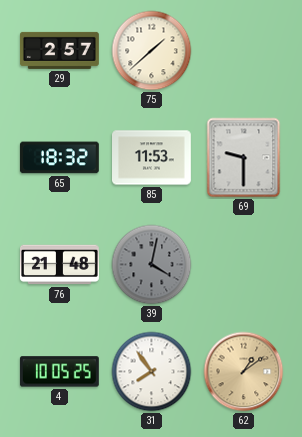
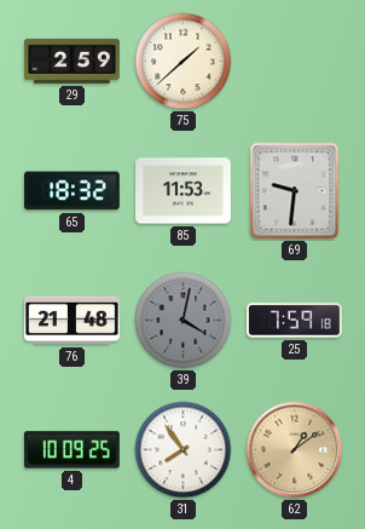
29: 2:57 -> 2:59
69: 9:30 -> 9:31
25: none -> 7:59
4: 10:05 -> 10:09
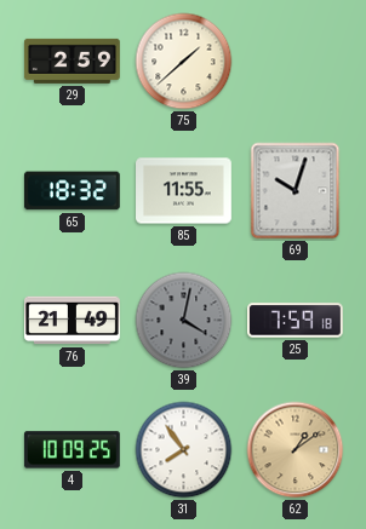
85: 11:53 -> 11:55
69: 9:31 -> 10:03
76: 21:48 -> 21:49
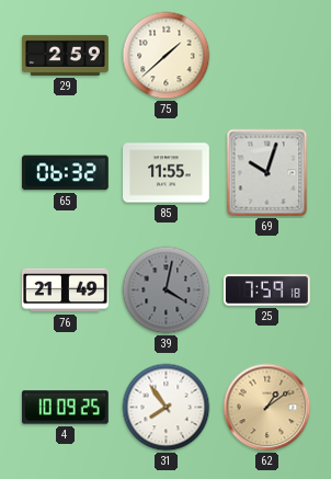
65: 18:32 -> 06:32
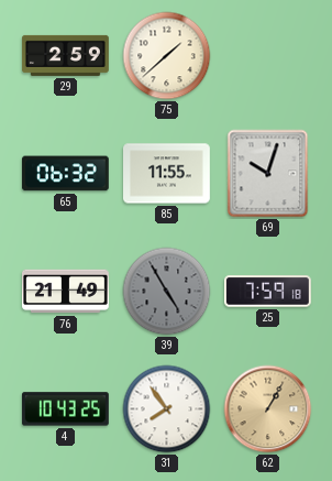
39: 4:02 -> 4:55
4: 10:09 -> 10:43
62: 1:09 -> 1:05
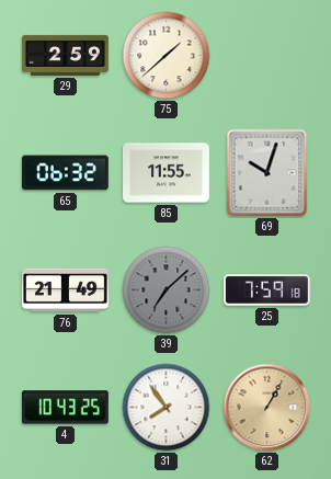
39: 4:55 -> 7:08
